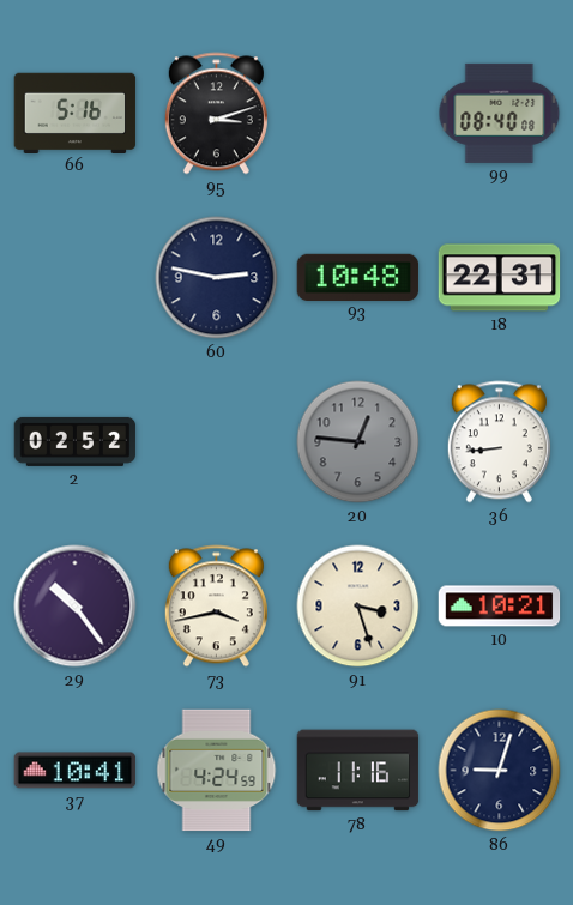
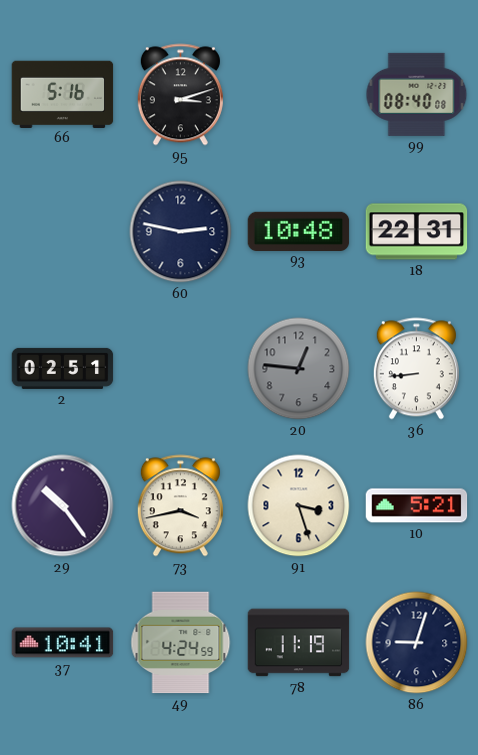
2: 02:52 -> 02:51
10: 10:21 -> 5:21
78: 11:16 -> 11:19
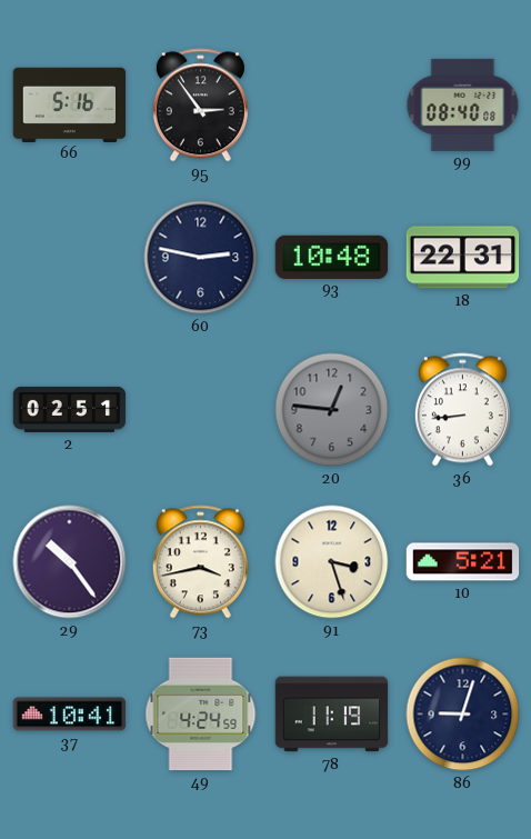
95: 3:12 -> 2:54
